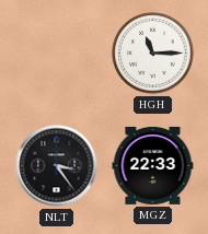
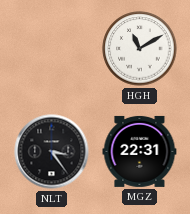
HGH: 11:15 -> 11:10
MGZ: 22:33 -> 22:31
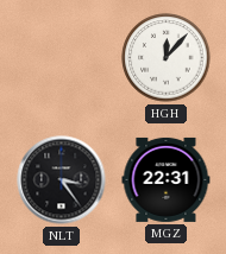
HGH: 11:10 -> 12:07
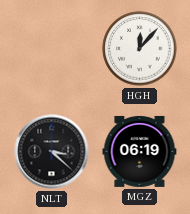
NLT: 3:24 -> 3:22
MGZ: 22:31 -> 06:19
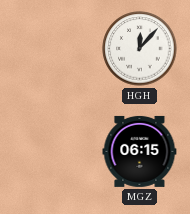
NLT: 3:22 -> none
MGZ: 06:19 -> 06:15
